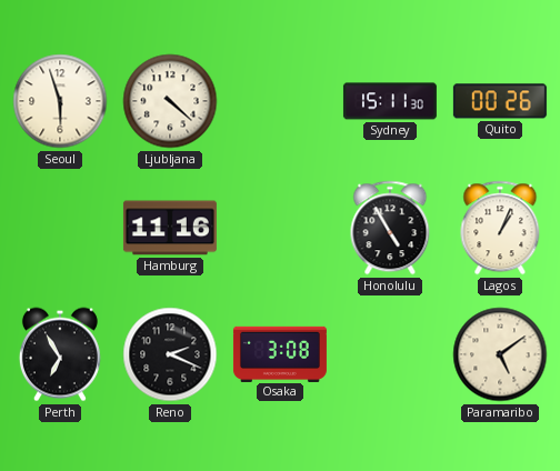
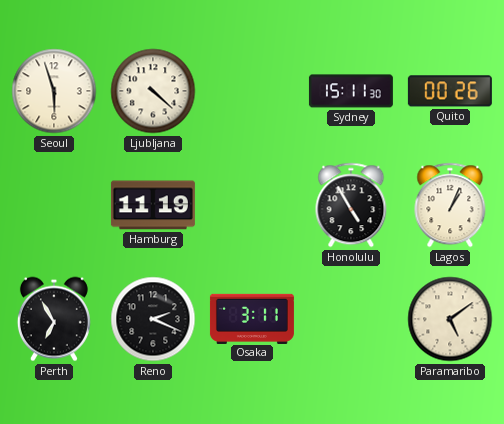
Hamburg: 11:16 -> 11:19
Osaka: 3:08 -> 3:11
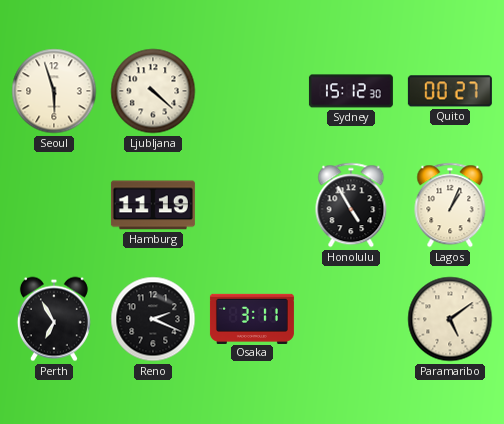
Sydney: 15:11 -> 15:12
Quito: 00:26 -> 00:27
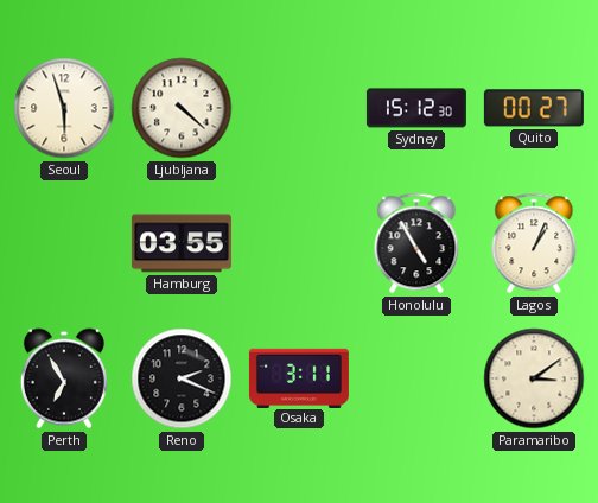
Hamburg: 11:19 -> 03:55
Paramaribo: 5:09 -> 3:09
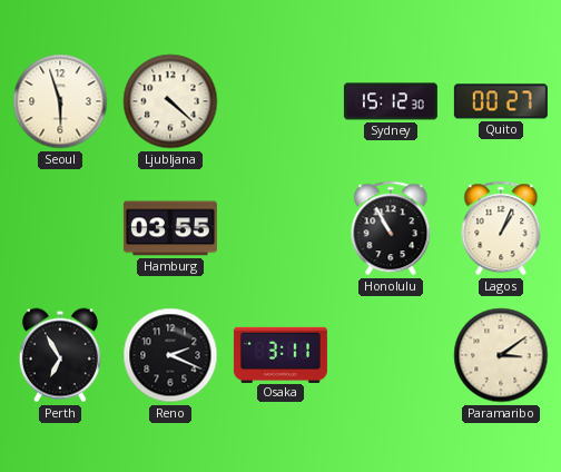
Honolulu: 4:55 -> 10:55
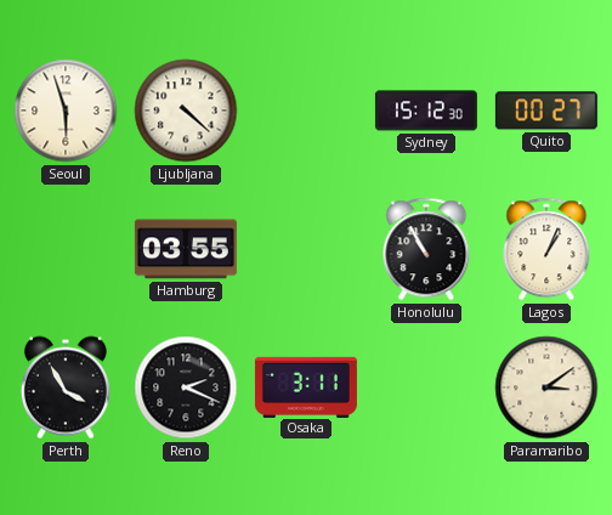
Perth: 6:55 -> 3:55
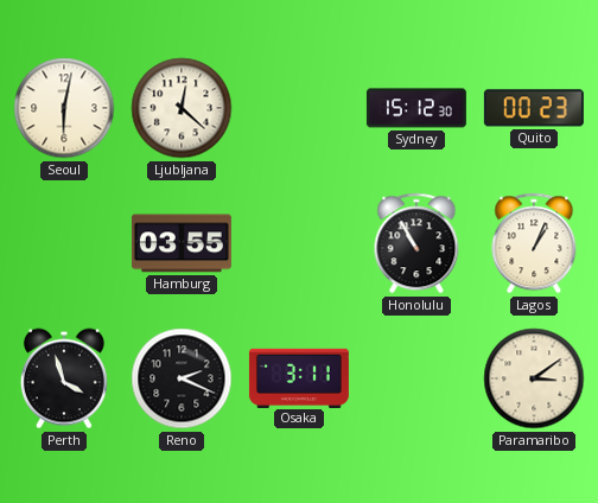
Seoul: 5:57 -> 6:02
Ljubljana: 4:22 -> 12:22
Quito: 00:27 -> 00:23
Perth: 3:55 -> 3:57
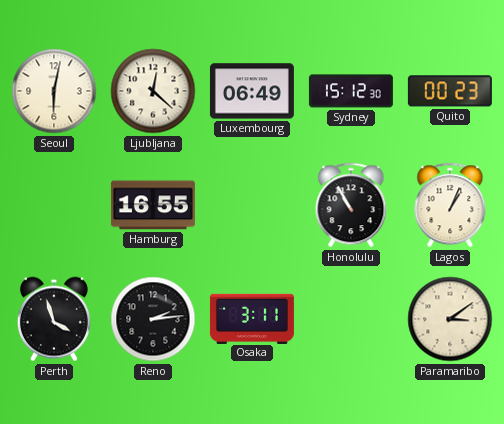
Luxembourg: none -> 06:49
Hamburg: 03:55 -> 16:55
Reno: 2:19 -> 2:14
